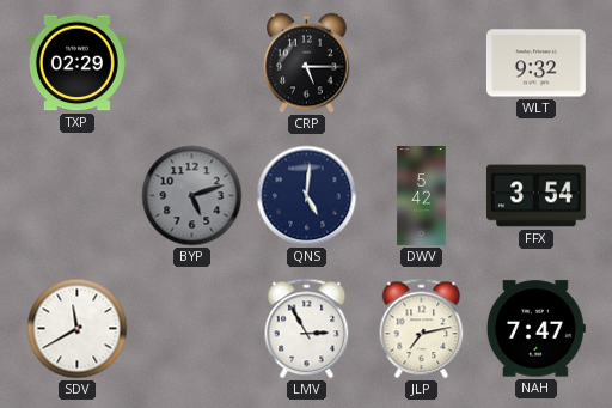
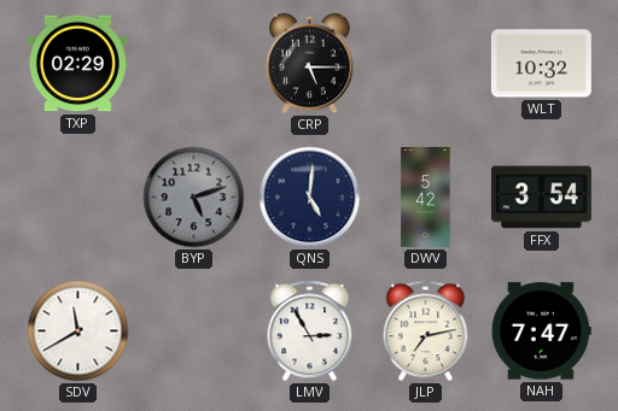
WLT: 9:32 -> 10:32
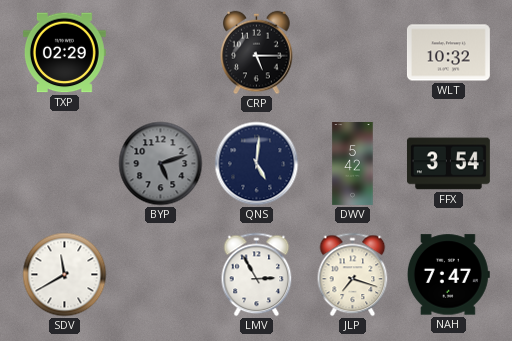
JLP: 7:13 -> 7:18
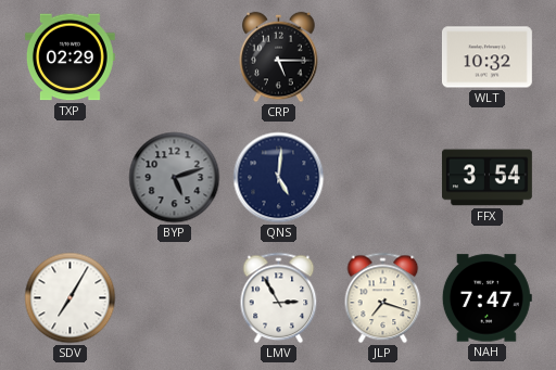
DWV: 5:42 -> none
SDV: 11:40 -> 7:05
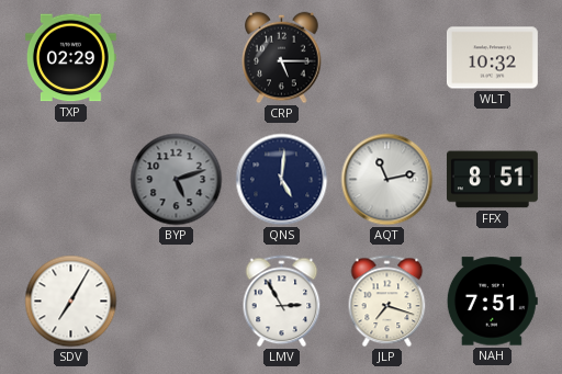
AQT: none -> 11:13
FFX: 3:54 -> 8:51
NAH: 7:47 -> 7:51
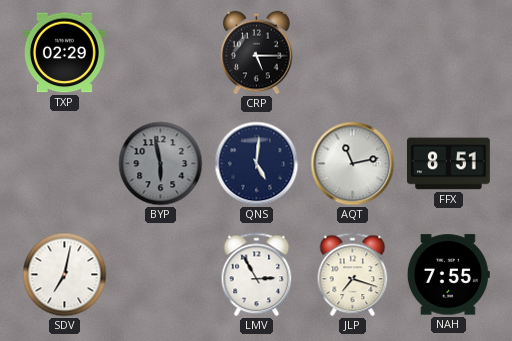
WLT: 10:32 -> none
BYP: 5:12 -> 5:58
SDV: 7:05 -> 7:02
NAH: 7:51 -> 7:55
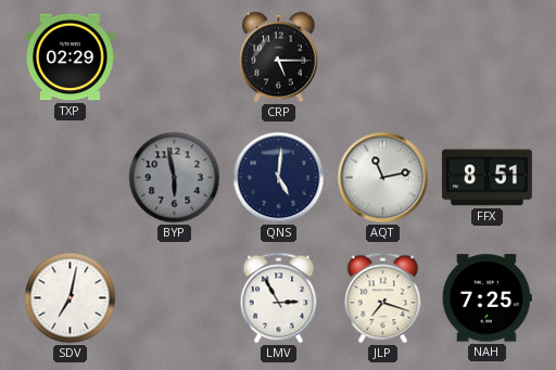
NAH: 7:55 -> 7:25
